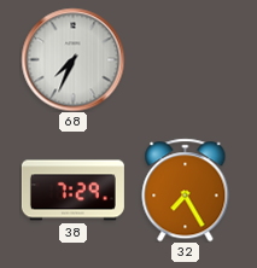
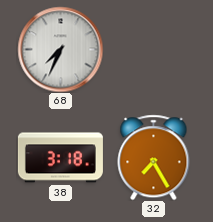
38: 7:29 -> 3:18
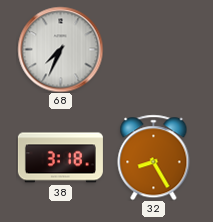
32: 7:25 -> 8:25
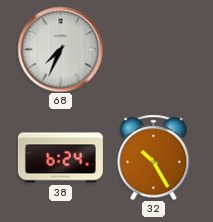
38: 3:18 -> 6:24
32: 8:25 -> 10:25
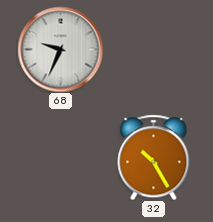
68: 7:34 -> 9:34
38: 6:24 -> none
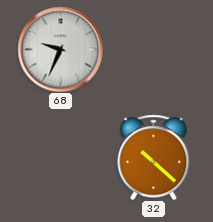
32: 10:25 -> 10:22
